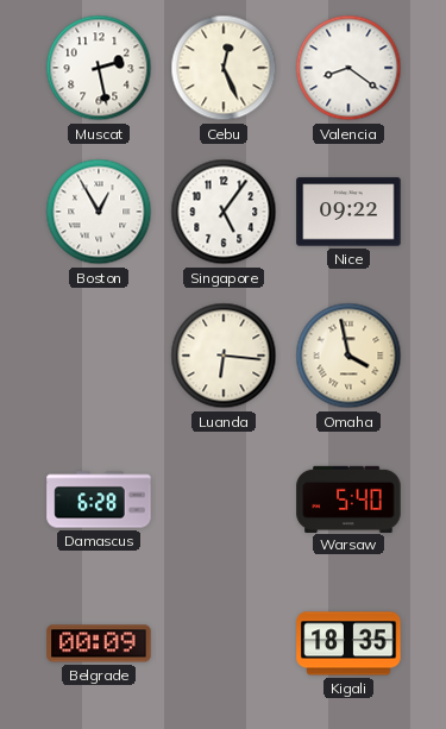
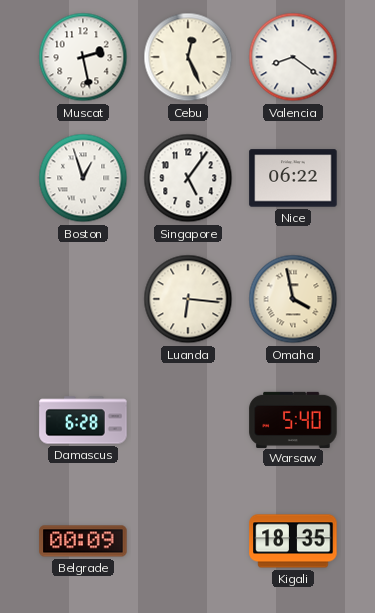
Boston: 12:55 -> 12:57
Nice: 09:22 -> 06:22
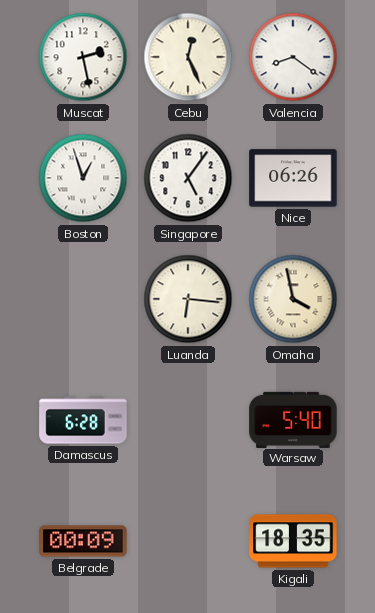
Nice: 06:22 -> 06:26
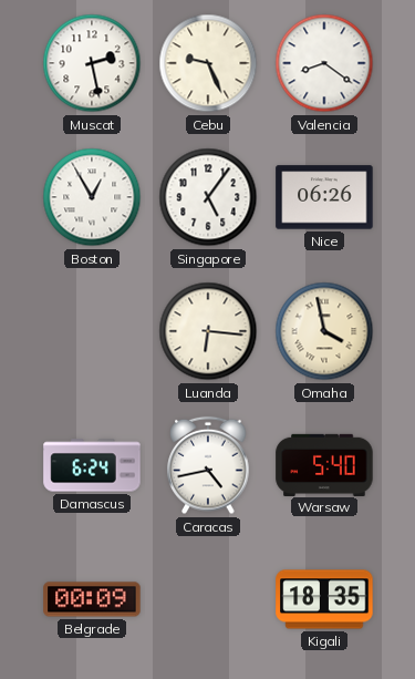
Cebu: 12:26 -> 9:26
Boston: 12:57 -> 12:55
Damascus: 6:28 -> 6:24
Caracas: none -> 4:43
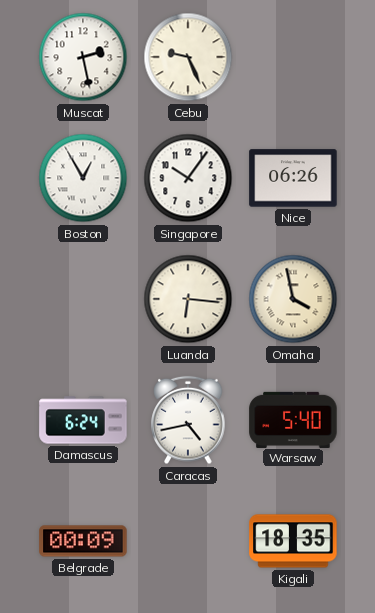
Valencia: 8:21 -> none
Singapore: 5:06 -> 10:06
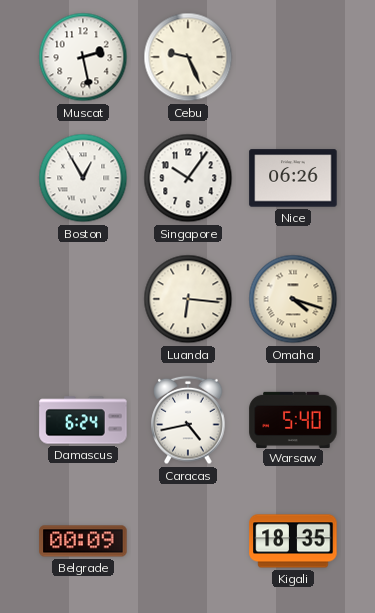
Omaha: 3:58 -> 4:18
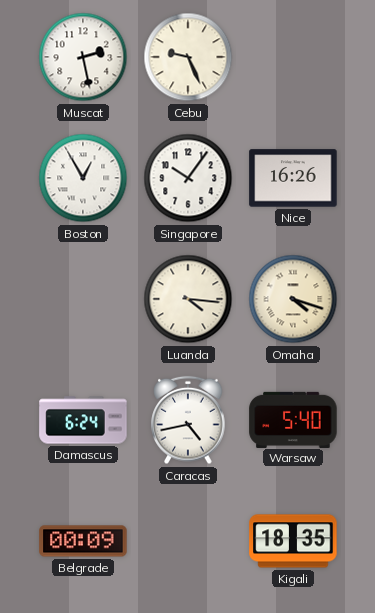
Nice: 06:26 -> 16:26
Luanda: 6:16 -> 4:16
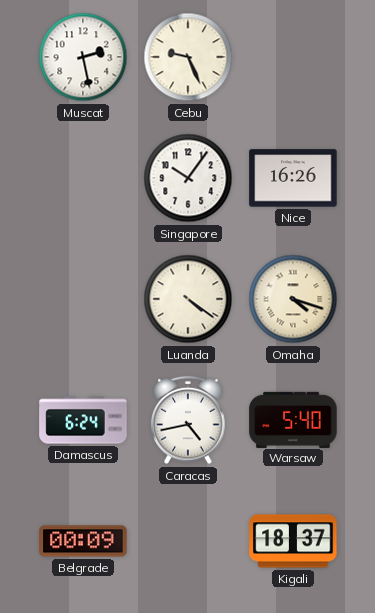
Boston: 12:55 -> none
Luanda: 4:16 -> 4:21
Kigali: 18:35 -> 18:37
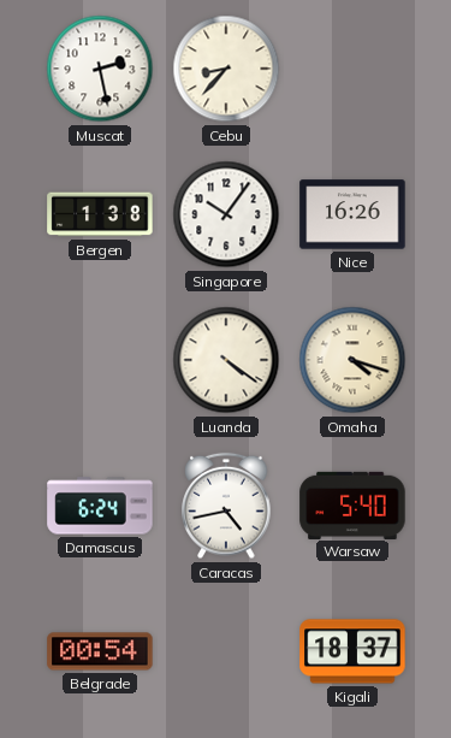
Cebu: 9:26 -> 8:37
Bergen: none -> 1:38
Belgrade: 00:09 -> 00:54
